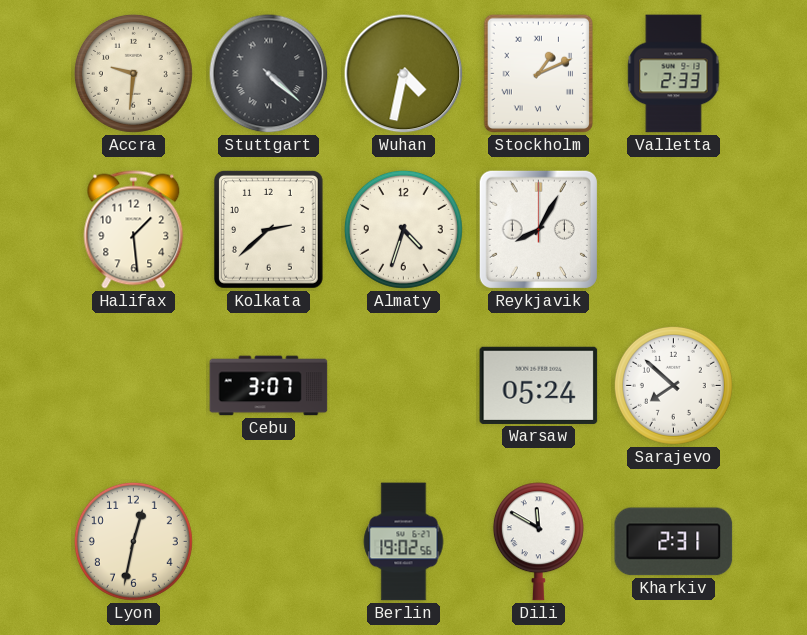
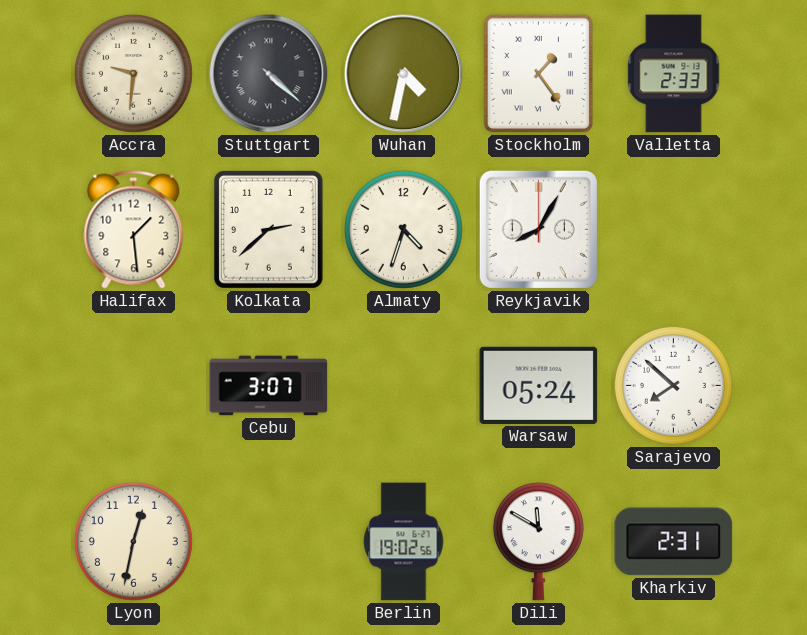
Stockholm: 1:11 -> 1:24
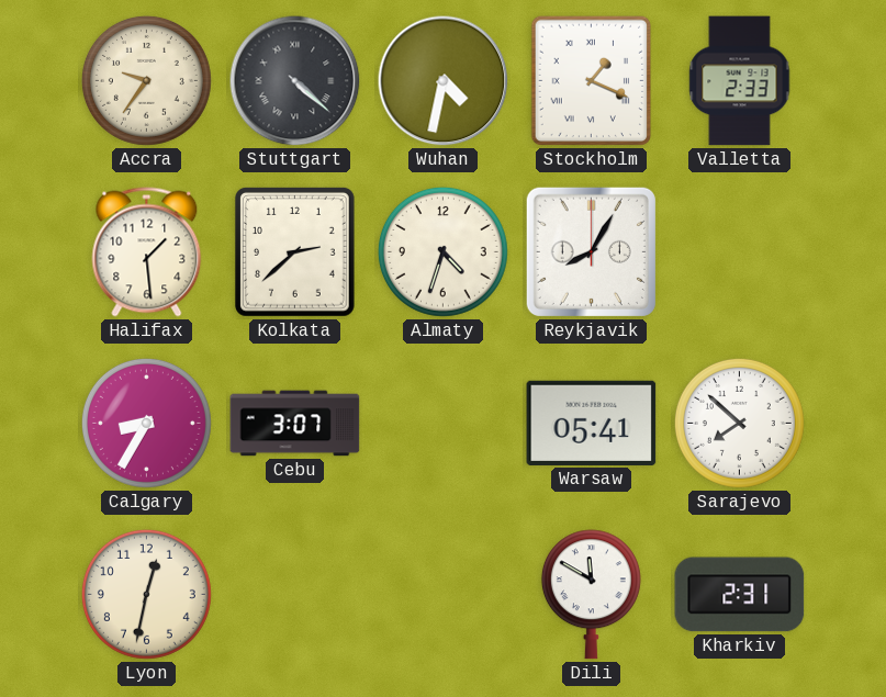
Accra: 9:31 -> 9:36
Stockholm: 1:24 -> 1:19
Calgary: none -> 8:35
Warsaw: 05:24 -> 05:41
Berlin: 19:02 -> none
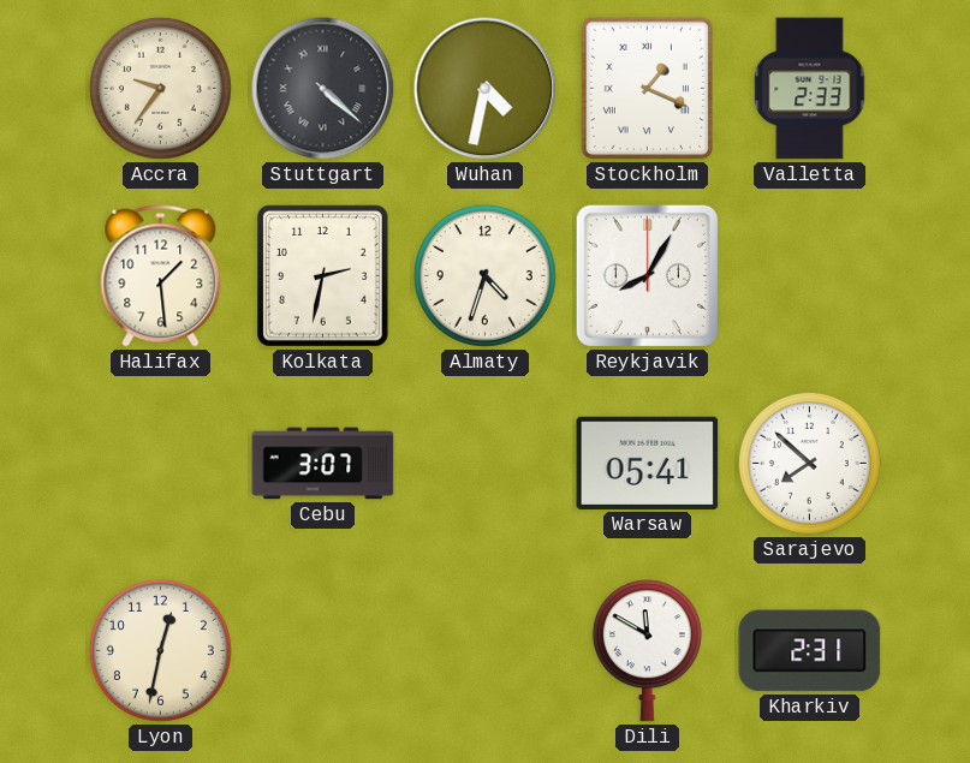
Kolkata: 2:38 -> 2:32
Calgary: 8:35 -> none
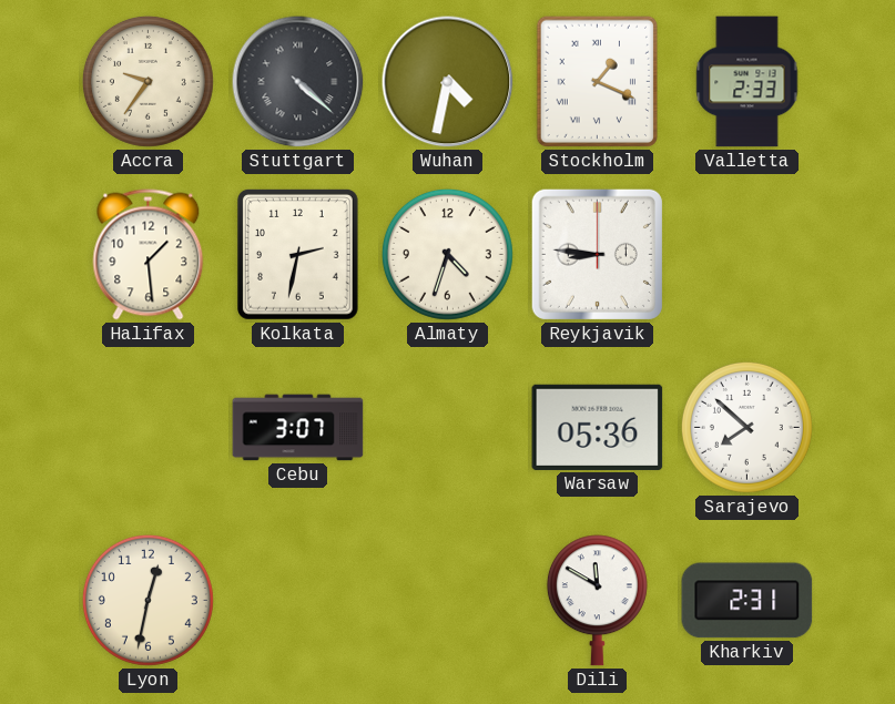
Reykjavik: 8:05 -> 8:46
Warsaw: 05:41 -> 05:36
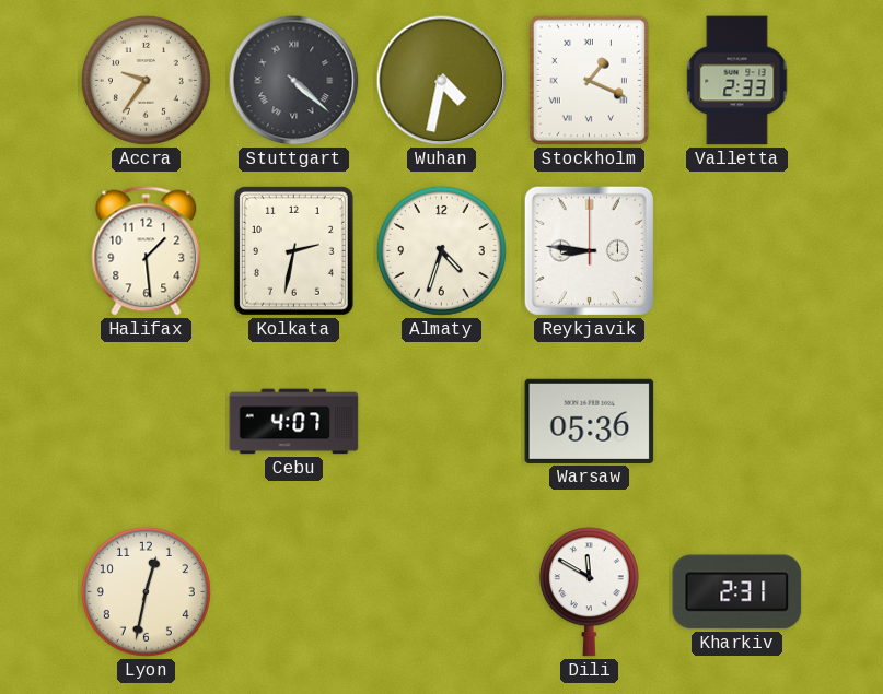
Cebu: 3:07 -> 4:07
Sarajevo: 7:52 -> none
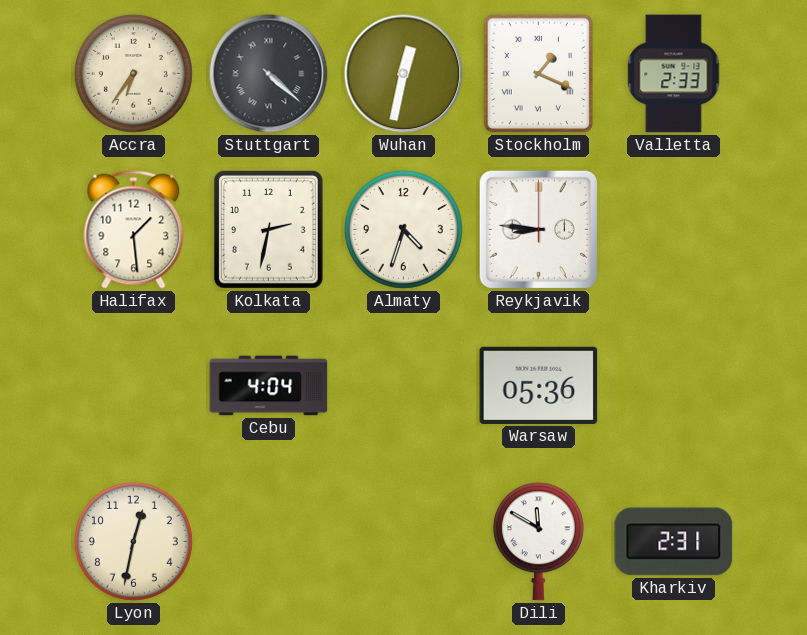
Accra: 9:36 -> 6:36
Wuhan: 4:32 -> 12:32
Cebu: 4:07 -> 4:04
